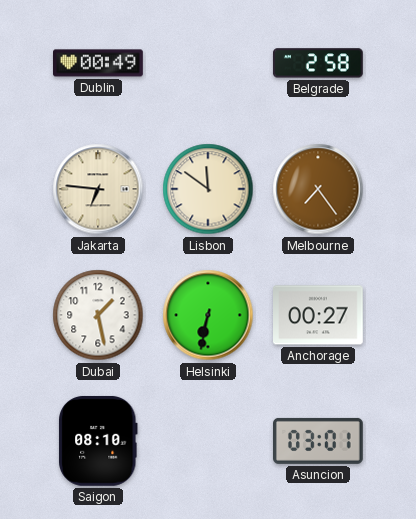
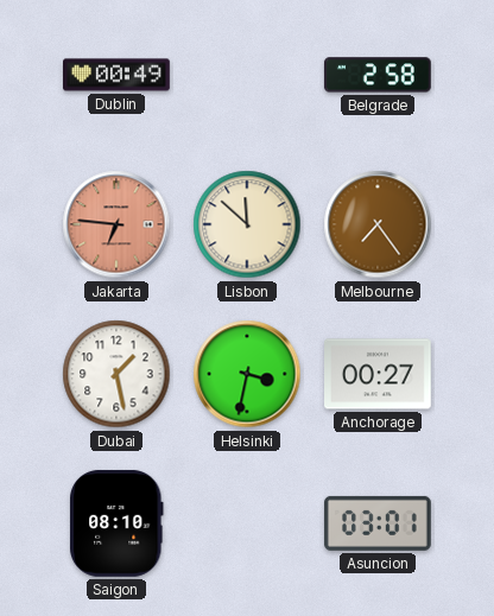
Jakarta dial: cream -> salmon
Lisbon: 11:51 -> 11:52
Helsinki: 6:32 -> 3:32
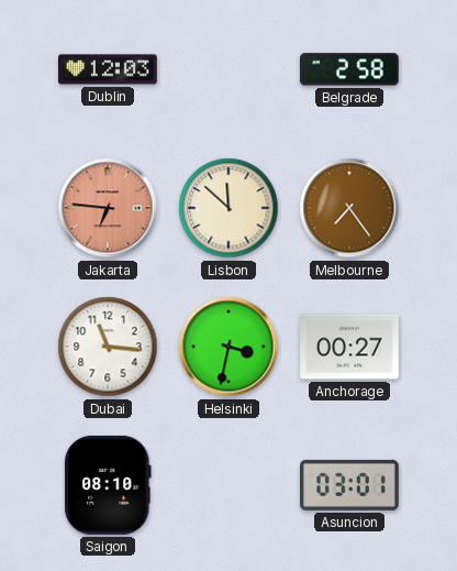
Dublin: 00:49 -> 12:03
Dubai: 1:28 -> 11:16
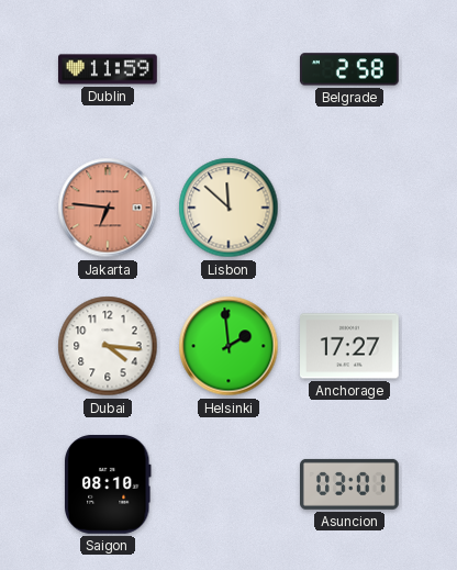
Dublin: 12:03 -> 11:59
Melbourne: 7:24 -> none
Dubai: 11:16 -> 4:16
Helsinki: 3:32 -> 1:59
Anchorage: 00:27 -> 17:27
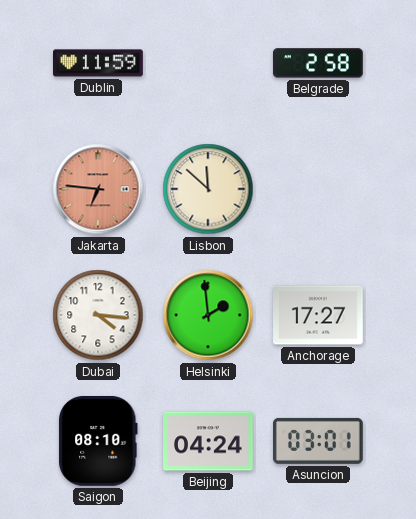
Beijing: none -> 04:24
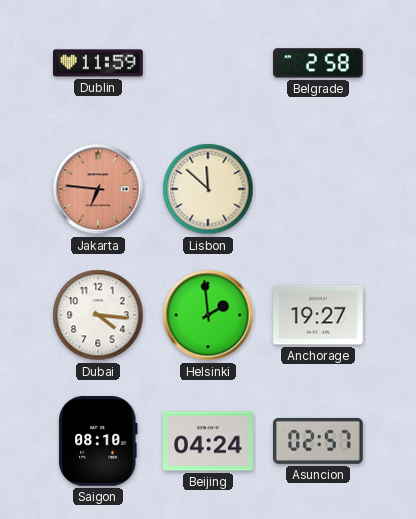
Anchorage: 17:27 -> 19:27
Asuncion: 03:01 -> 02:57
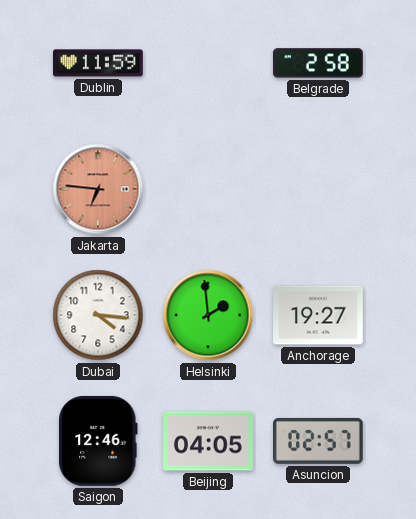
Lisbon: 11:52 -> none
Saigon: 08:10 -> 12:46
Beijing: 04:24 -> 04:05
